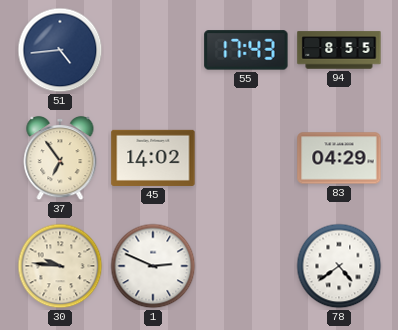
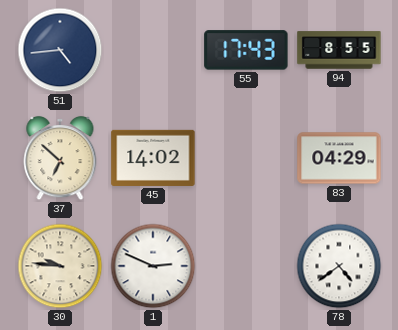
37: 6:54 -> 6:52
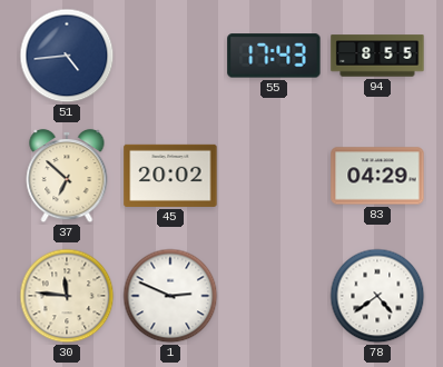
45: 14:02 -> 20:02
30: 9:46 -> 11:46
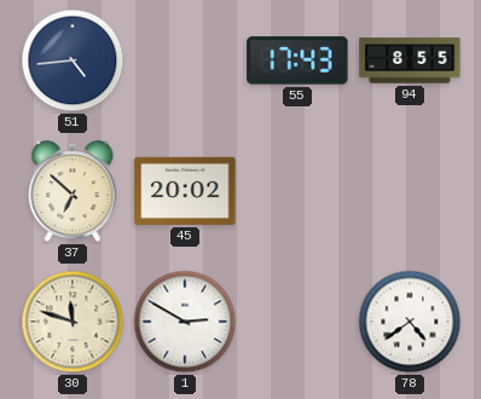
83: 04:29 -> none
30: 11:46 -> 11:48
1: 2:49 -> 2:50
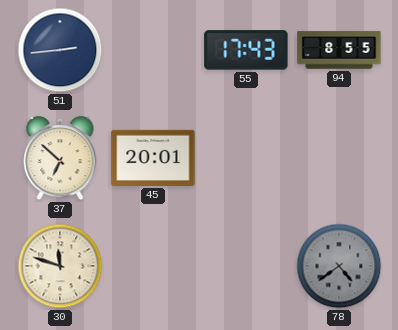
51: 4:44 -> 2:44
45: 20:02 -> 20:01
1: 2:50 -> none
78 dial: white -> grey
